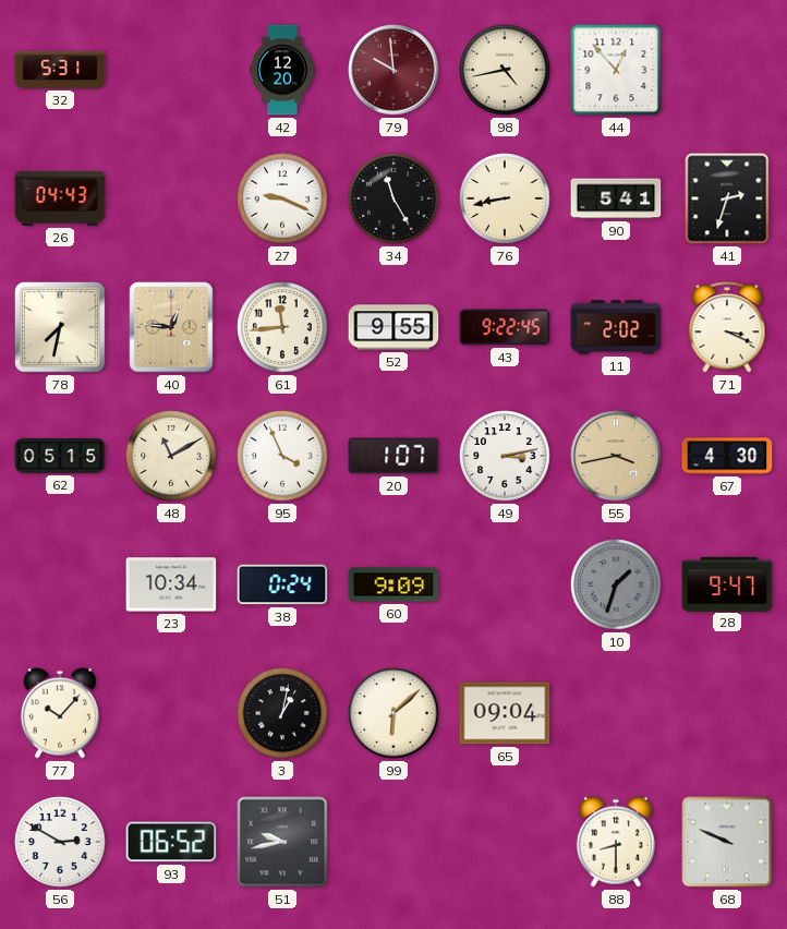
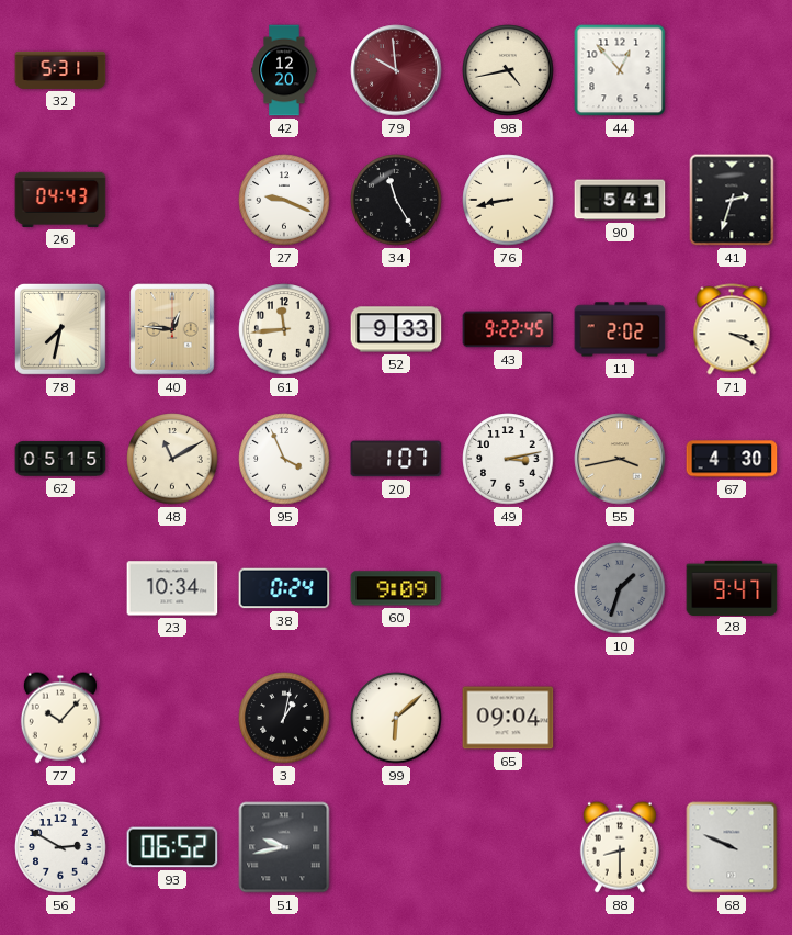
52: 9:55 -> 9:33
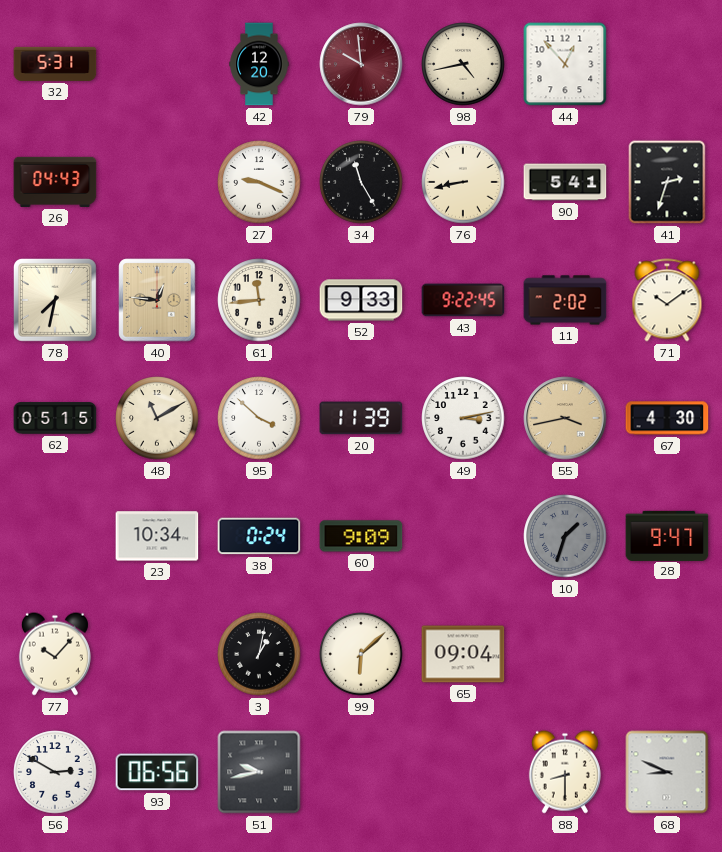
71: 3:19 -> 10:09
95: 3:56 -> 3:52
20: 1:07 -> 11:39
93: 06:52 -> 06:56
68: 9:49 -> 8:49
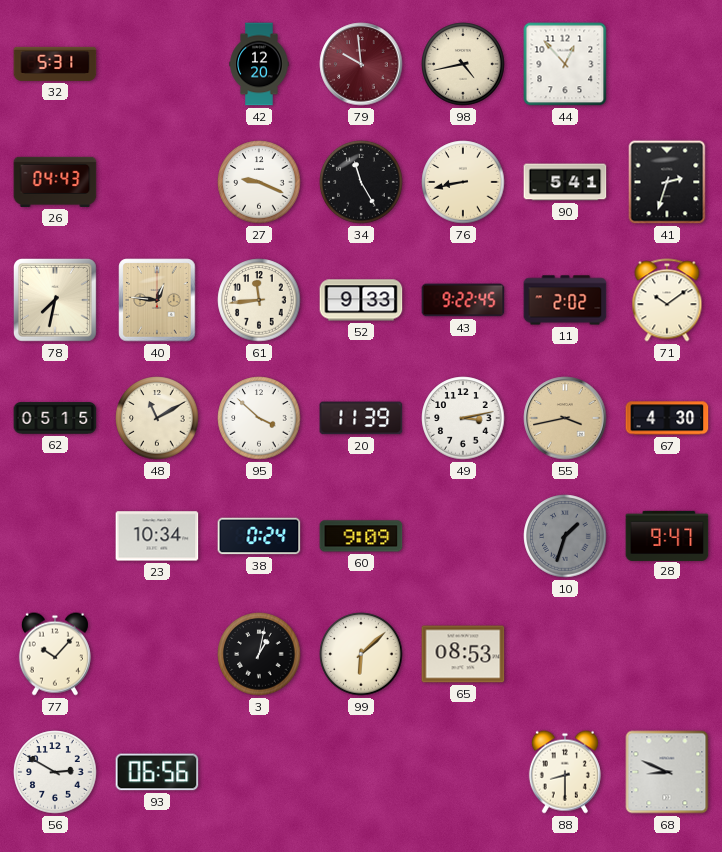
65: 09:04 -> 08:53
51: 9:43 -> none
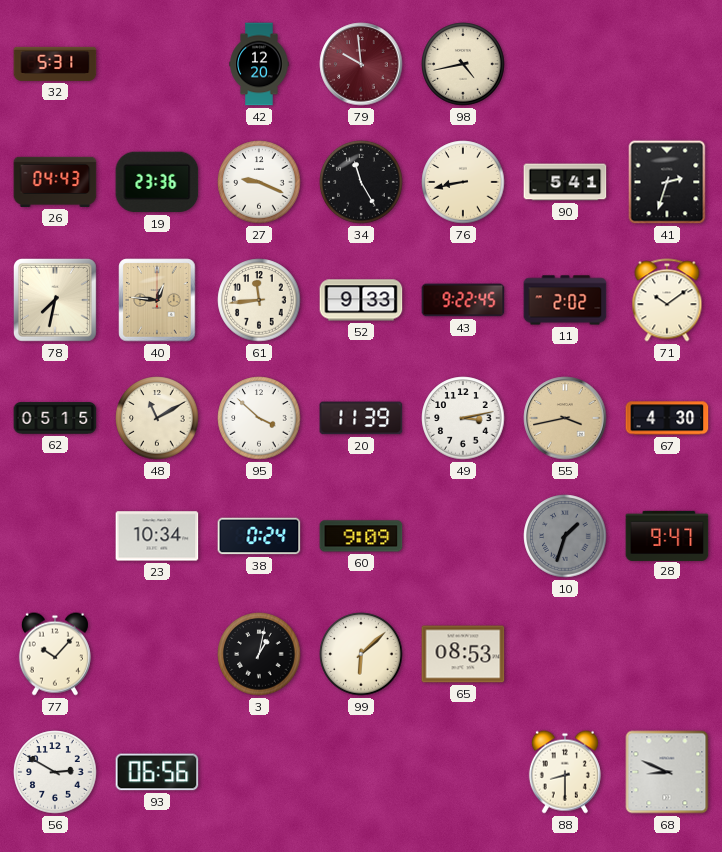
44: 12:53 -> none
19: none -> 23:36
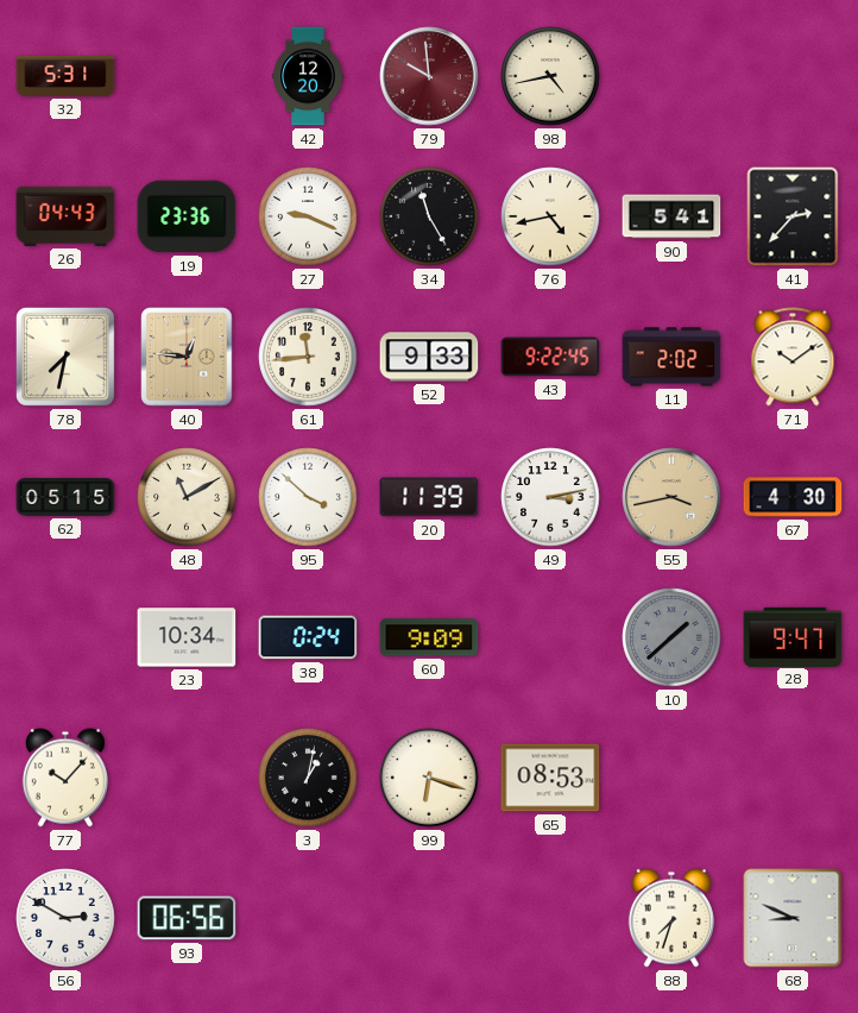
76: 8:43 -> 4:43
41: 2:33 -> 2:37
10: 1:33 -> 1:38
99: 6:08 -> 6:18
88: 8:30 -> 7:33
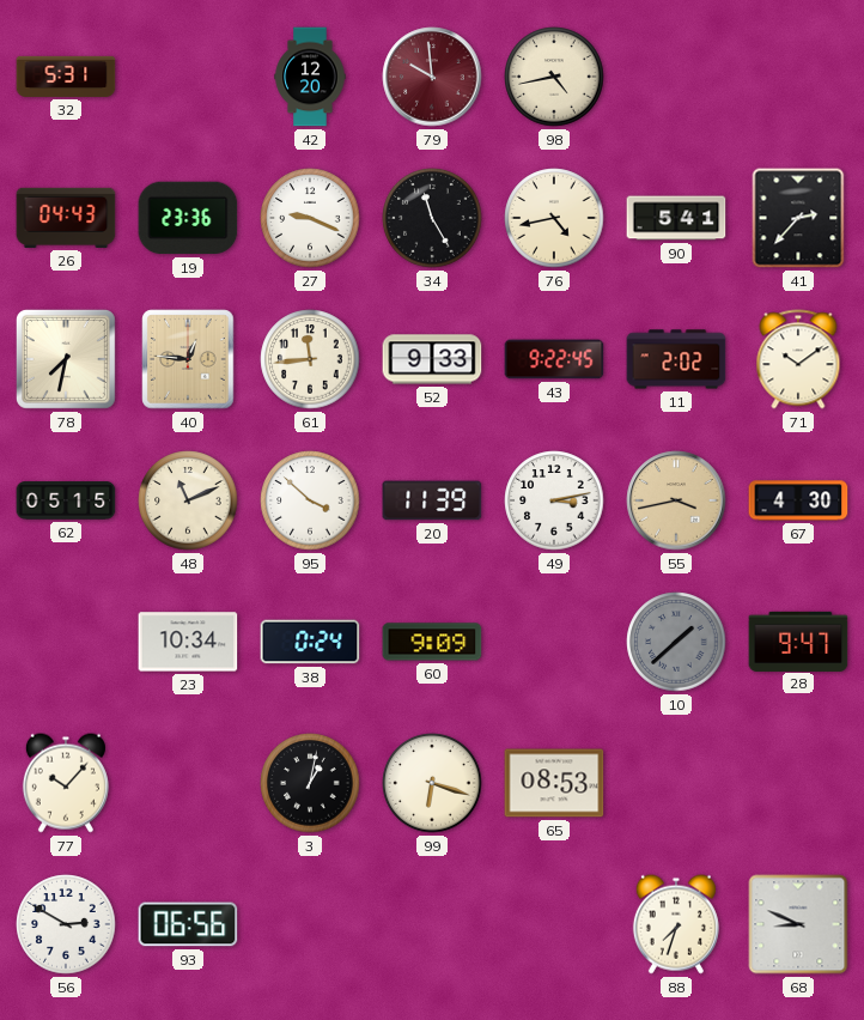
48: 11:10 -> 11:11
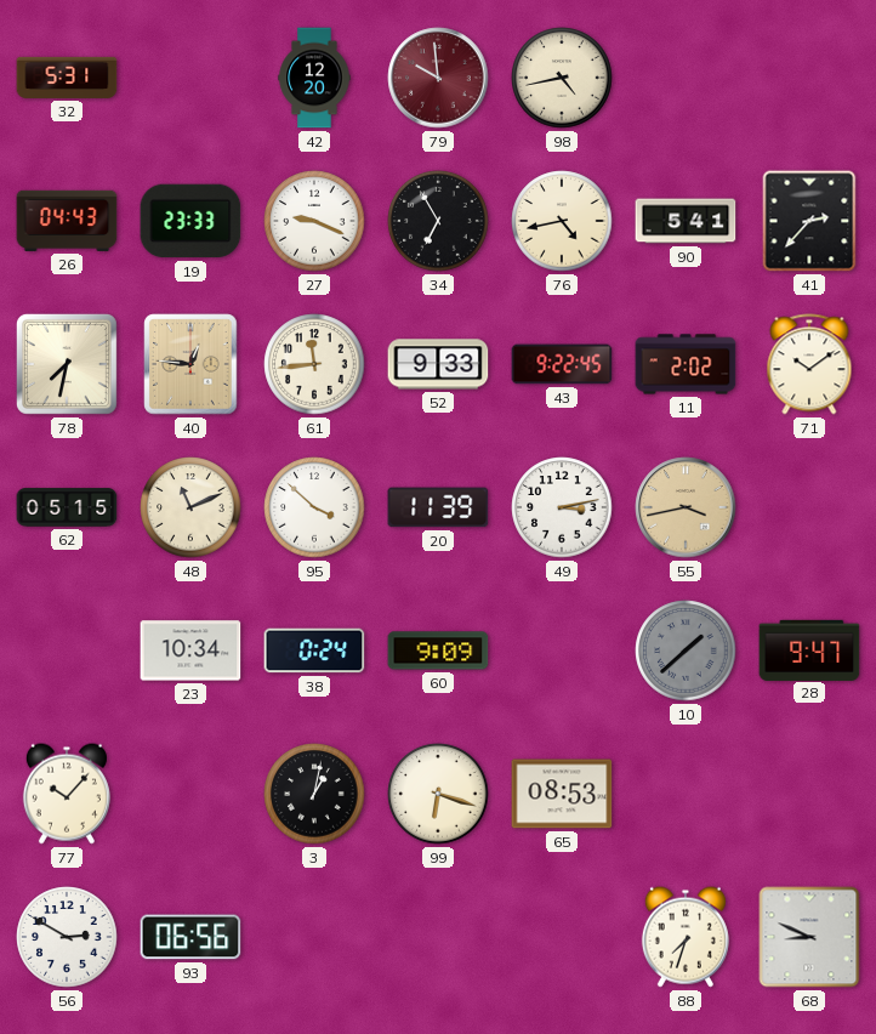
19: 23:36 -> 23:33
34: 11:25 -> 6:55
67: 4:30 -> none
